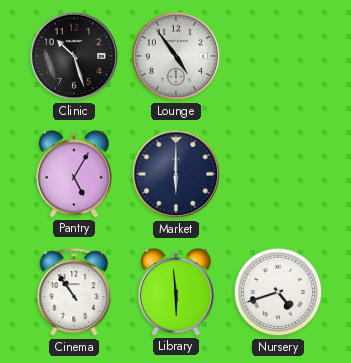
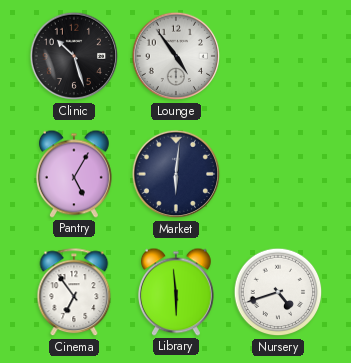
Market: 6:00 -> 6:01
Cinema: 10:54 -> 6:54
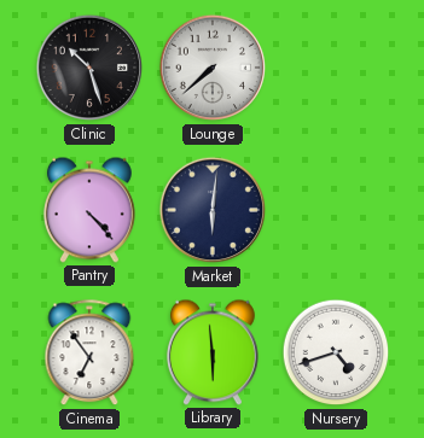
Lounge: 4:54 -> 7:38
Pantry: 5:05 -> 4:23
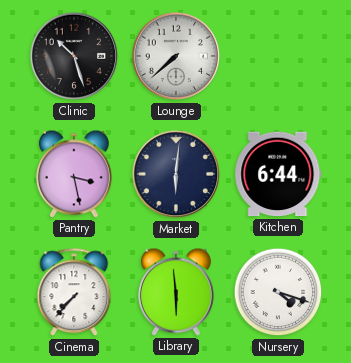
Pantry: 4:23 -> 3:28
Kitchen: none -> 6:44
Cinema: 6:54 -> 7:37
Nursery: 4:42 -> 4:18
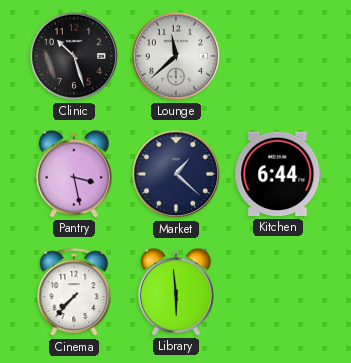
Lounge: 7:38 -> 11:38
Market: 6:01 -> 1:22
Nursery: 4:18 -> none
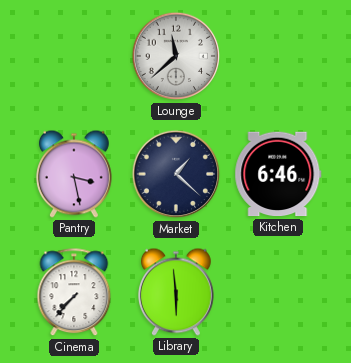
Clinic: 10:27 -> none
Kitchen: 6:44 -> 6:46
